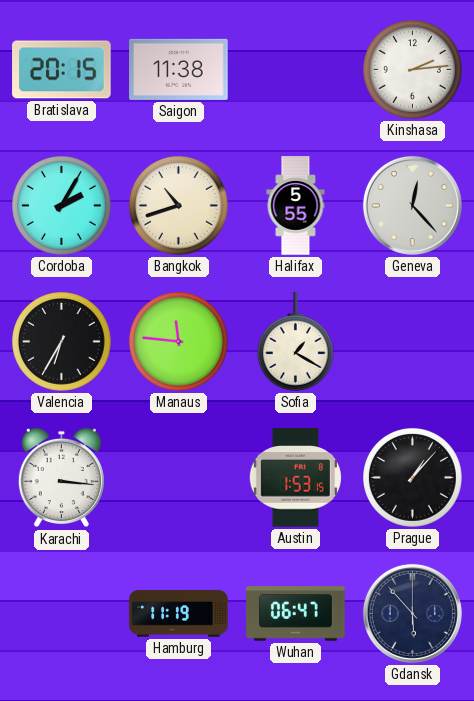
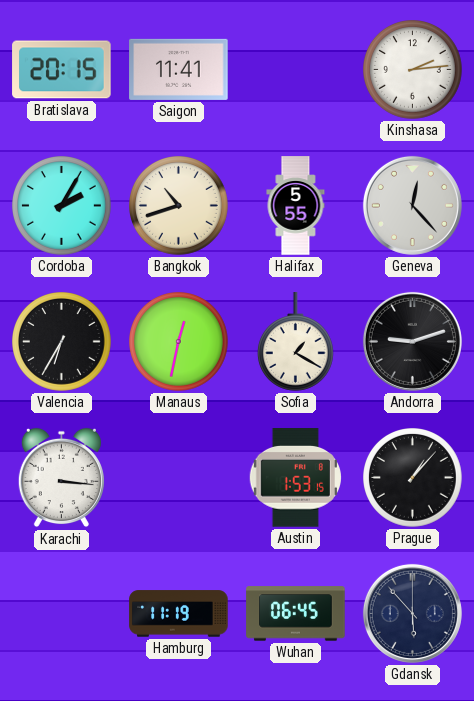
Saigon: 11:38 -> 11:41
Manaus: 11:46 -> 12:32
Andorra: none -> 9:12
Wuhan: 06:47 -> 06:45
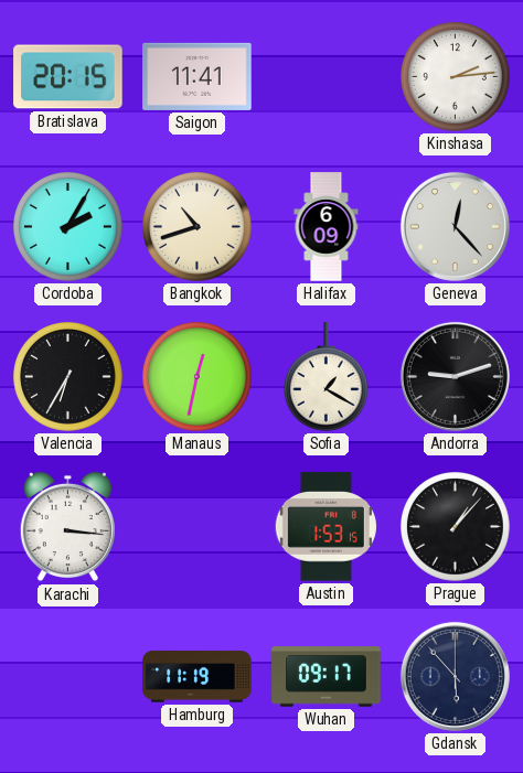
Halifax: 5:55 -> 6:09
Wuhan: 06:45 -> 09:17
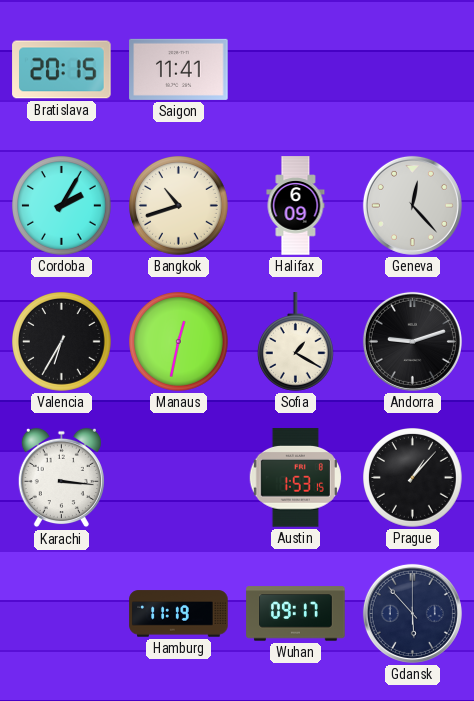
Kinshasa: 2:14 -> none
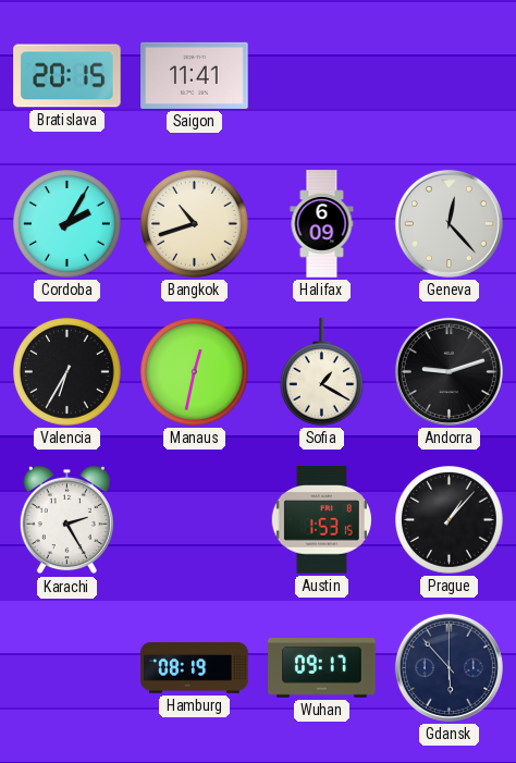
Karachi: 3:16 -> 2:25
Hamburg: 11:19 -> 08:19
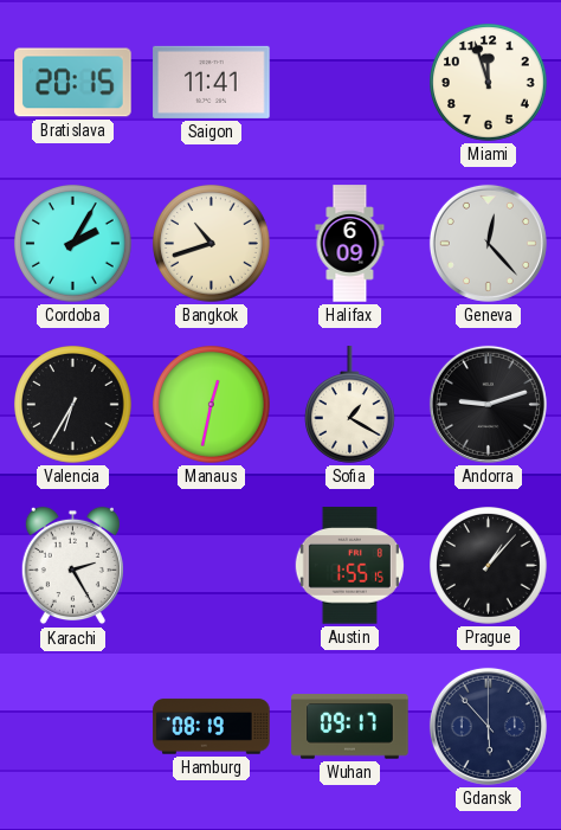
Miami: none -> 11:57
Austin: 1:53 -> 1:55
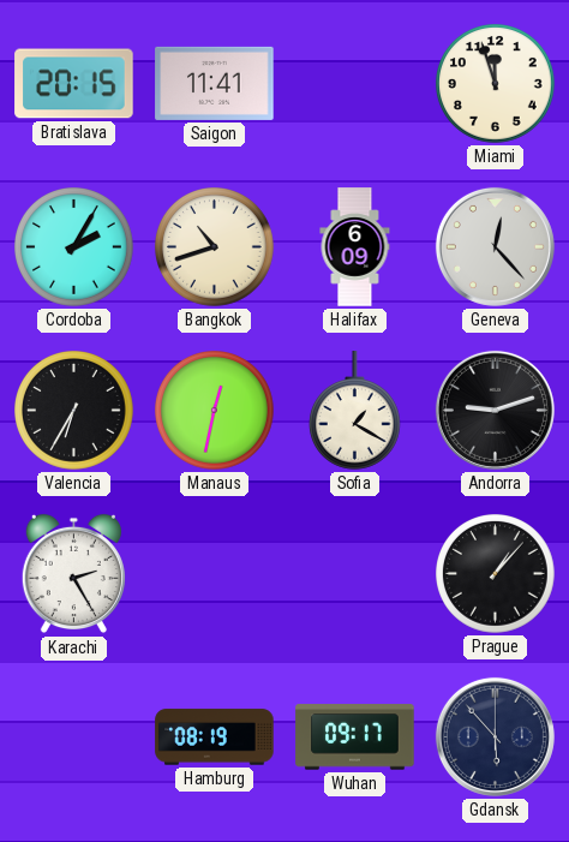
Austin: 1:55 -> none
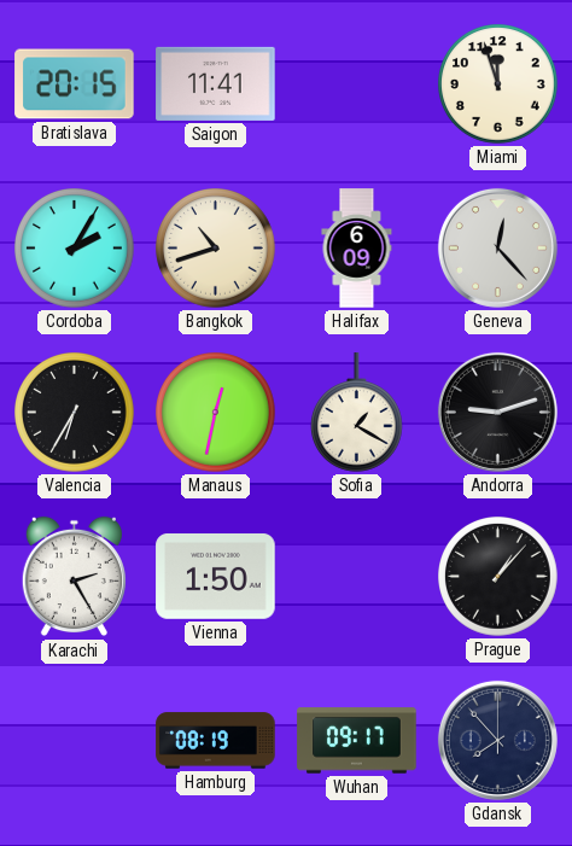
Vienna: none -> 1:50
Gdansk: 5:53 -> 7:53
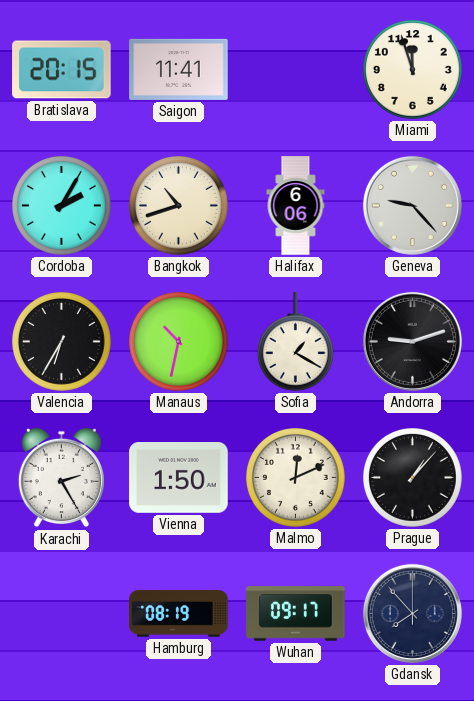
Halifax: 6:09 -> 6:06
Geneva: 12:23 -> 9:23
Manaus: 12:32 -> 10:32
Malmo: none -> 12:11
